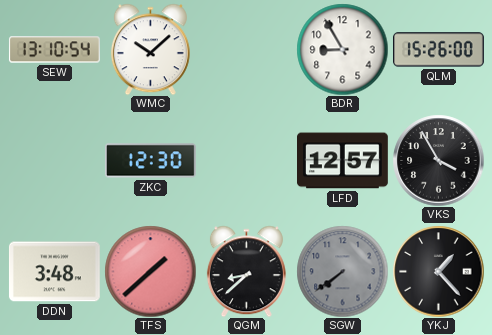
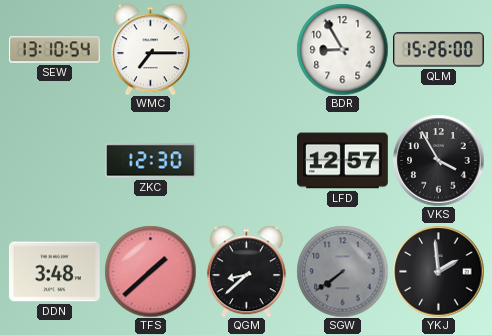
WMC: 10:08 -> 7:15
YKJ: 1:23 -> 1:59
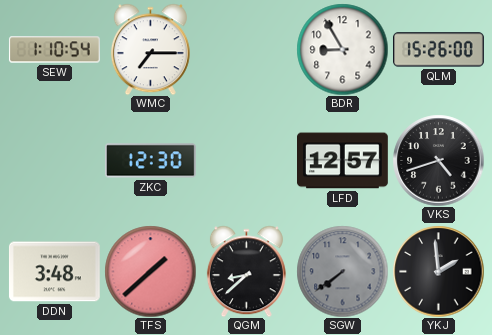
SEW: 13:10 -> 1:10
VKS: 3:55 -> 4:42
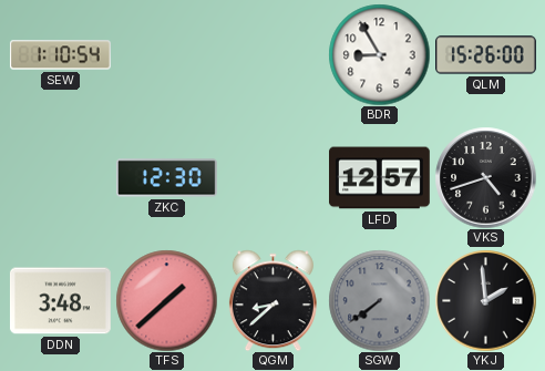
WMC: 7:15 -> none
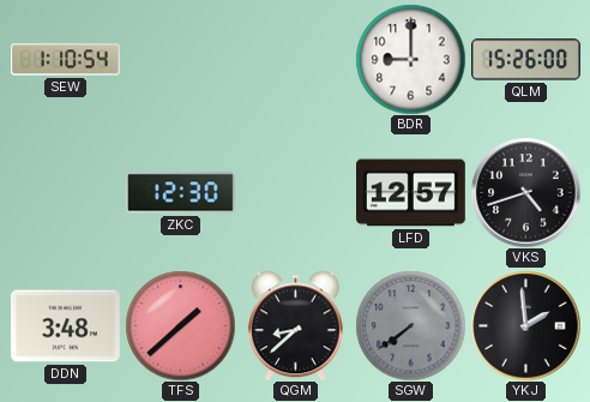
BDR: 8:55 -> 9:00
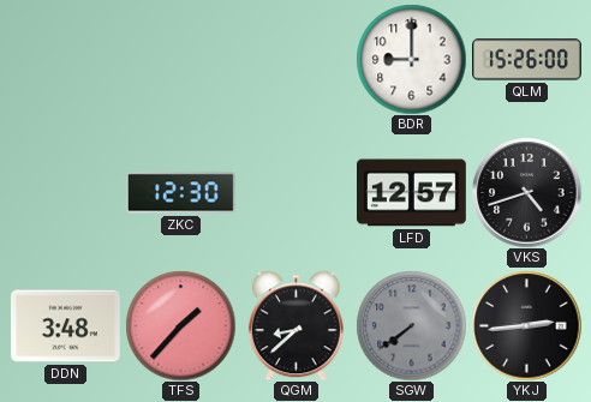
SEW: 1:10 -> none
TFS: 1:38 -> 1:37
YKJ: 1:59 -> 2:44
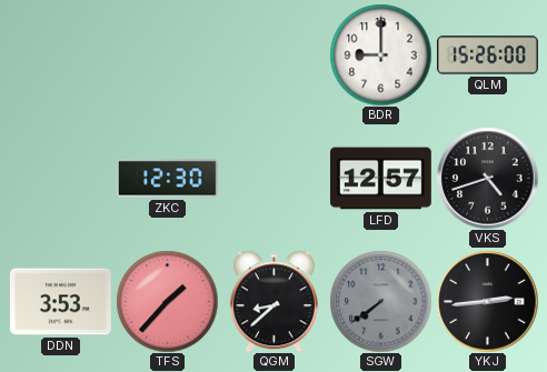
DDN: 3:48 -> 3:53
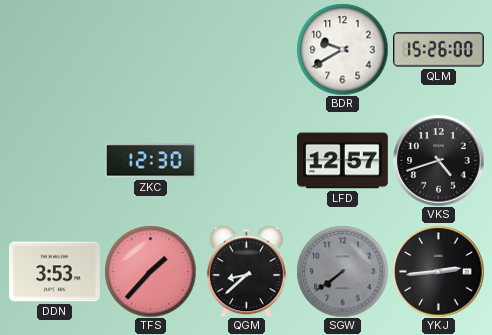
BDR: 9:00 -> 9:40
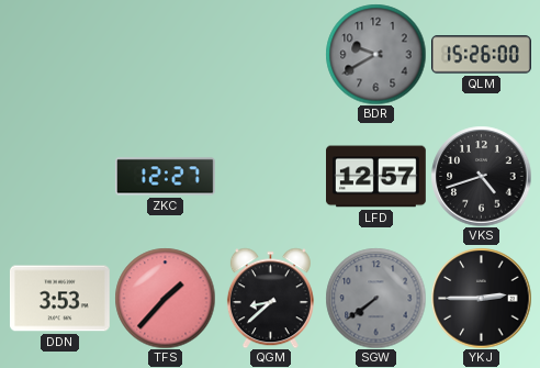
BDR dial: white -> grey
ZKC: 12:30 -> 12:27
YKJ: 2:44 -> 2:45
